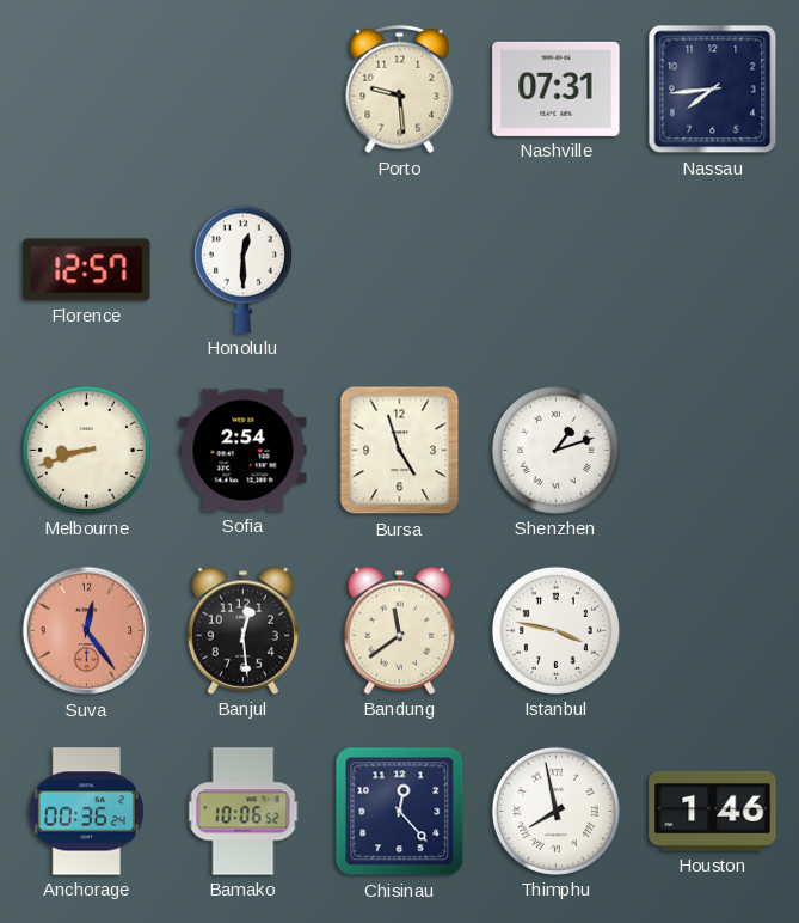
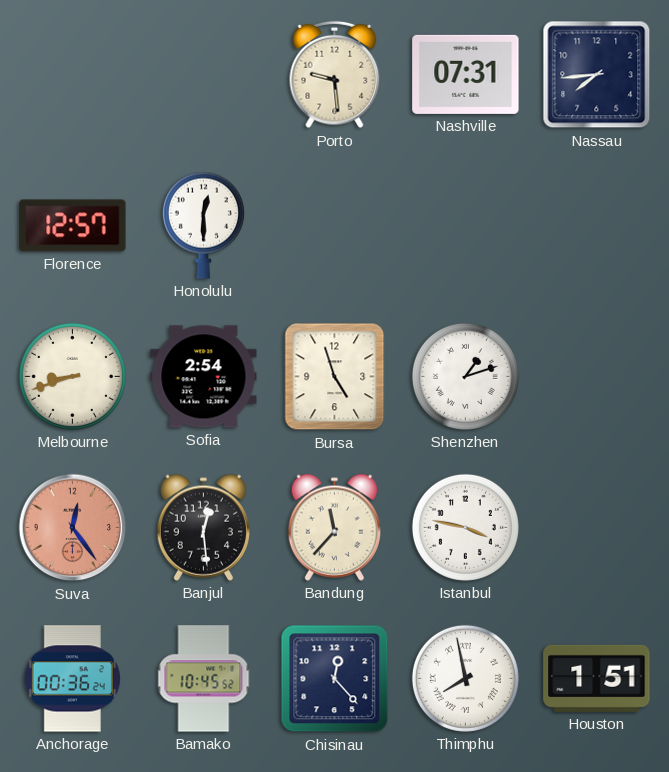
Bandung: 11:39 -> 11:37
Bamako: 10:06 -> 10:45
Houston: 1:46 -> 1:51
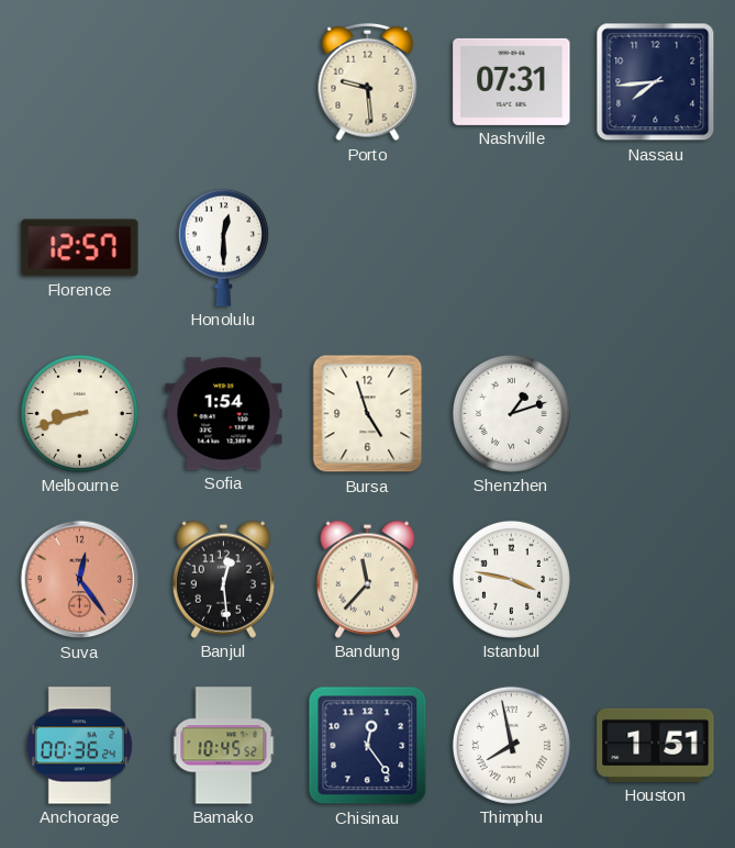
Sofia: 2:54 -> 1:54
Chisinau: 12:23 -> 12:24
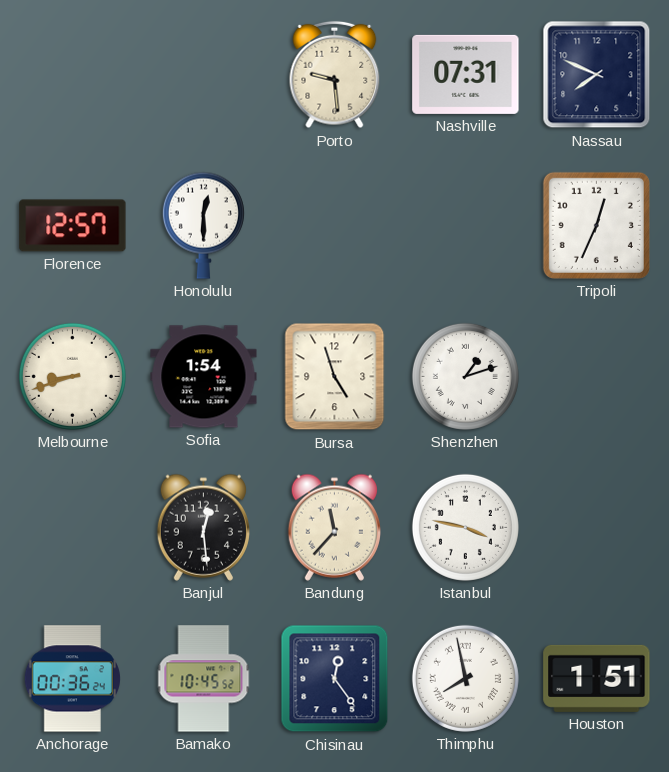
Nassau: 7:44 -> 7:49
Tripoli: none -> 12:34
Suva: 12:24 -> none
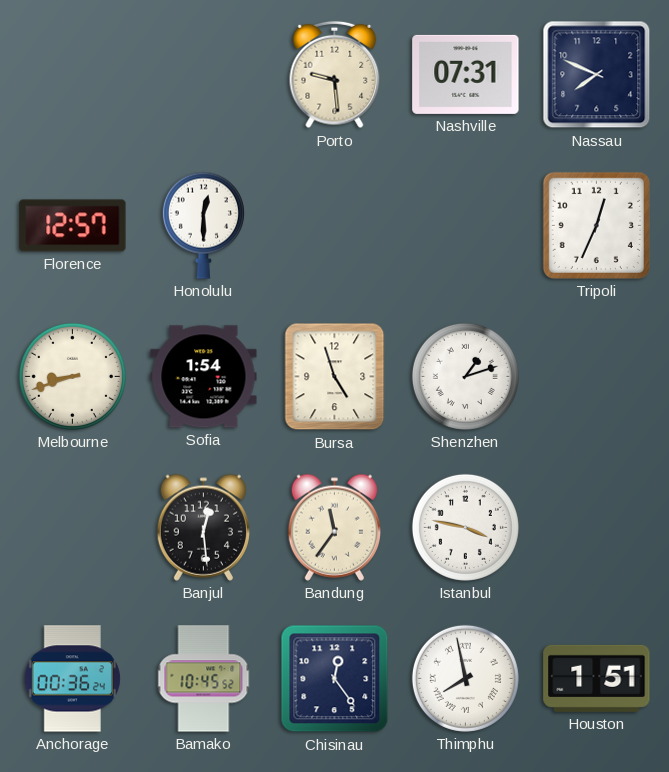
Bandung: 11:37 -> 11:36
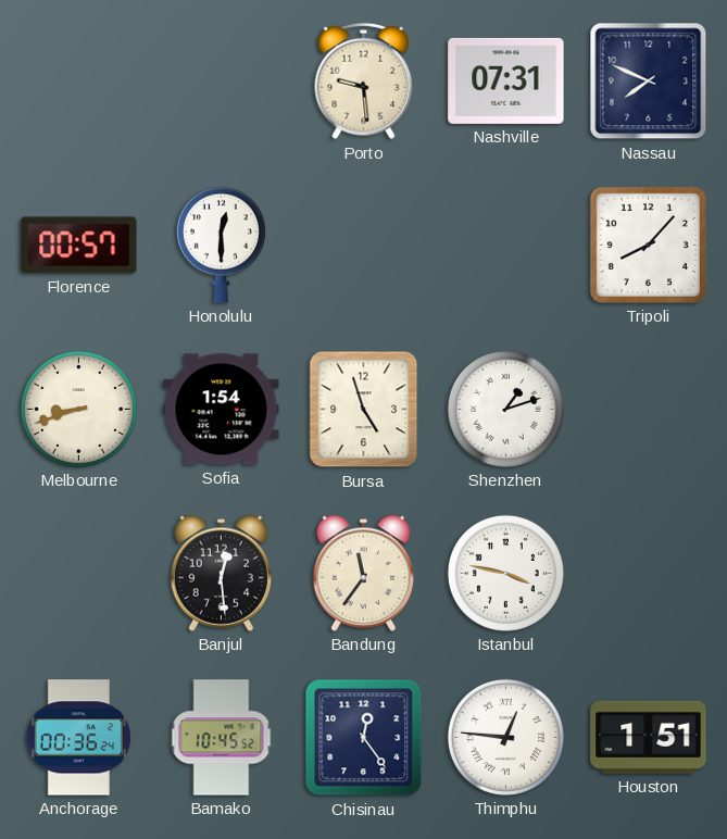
Florence: 12:57 -> 00:57
Tripoli: 12:34 -> 8:07
Thimphu: 7:58 -> 12:46
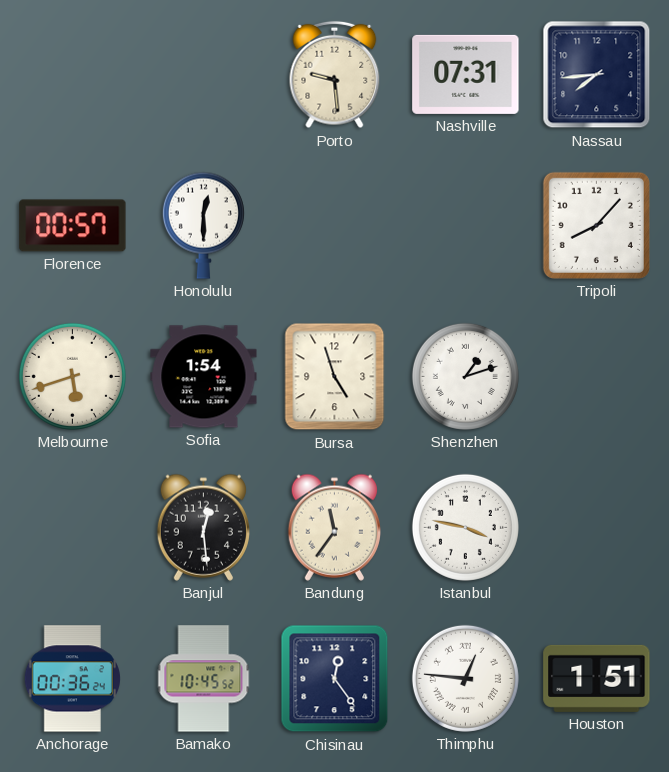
Nassau: 7:49 -> 7:44
Melbourne: 8:42 -> 5:42
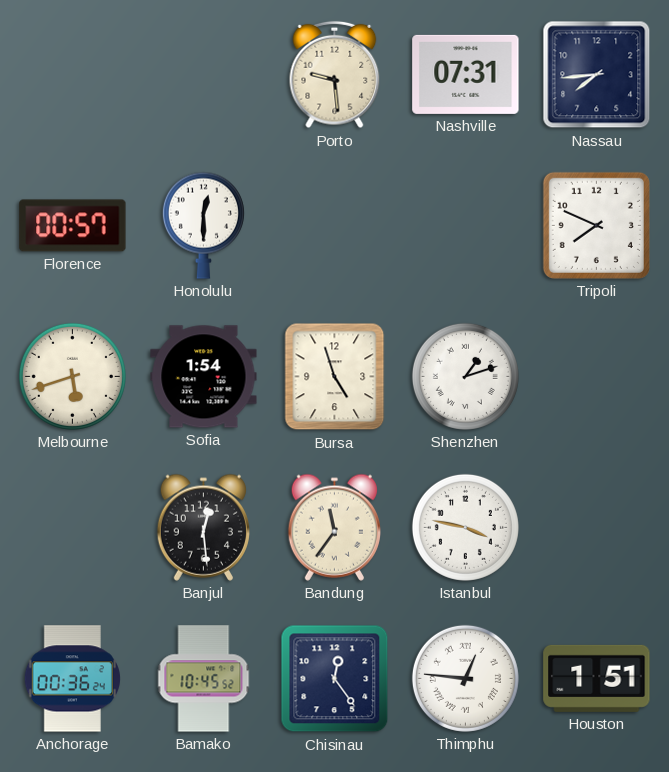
Tripoli: 8:07 -> 7:49
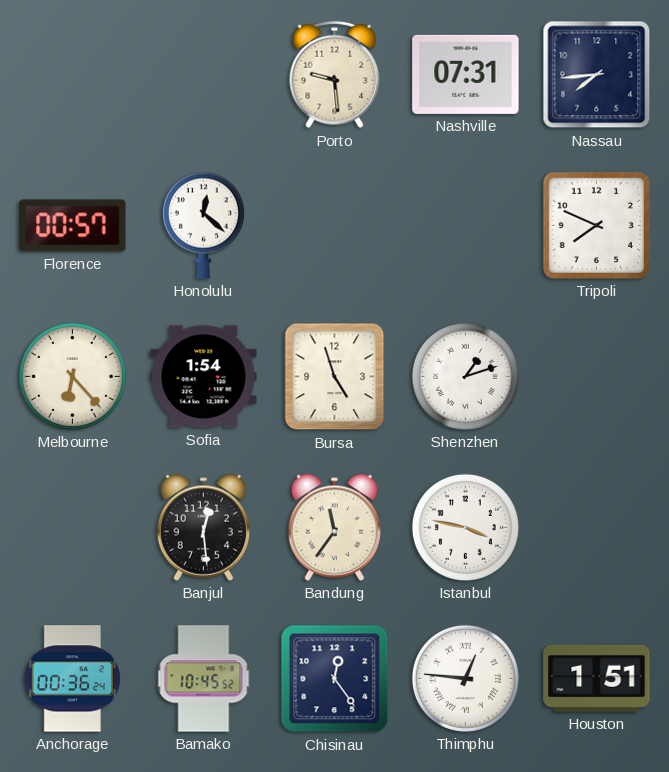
Honolulu: 12:30 -> 12:22
Melbourne: 5:42 -> 6:23
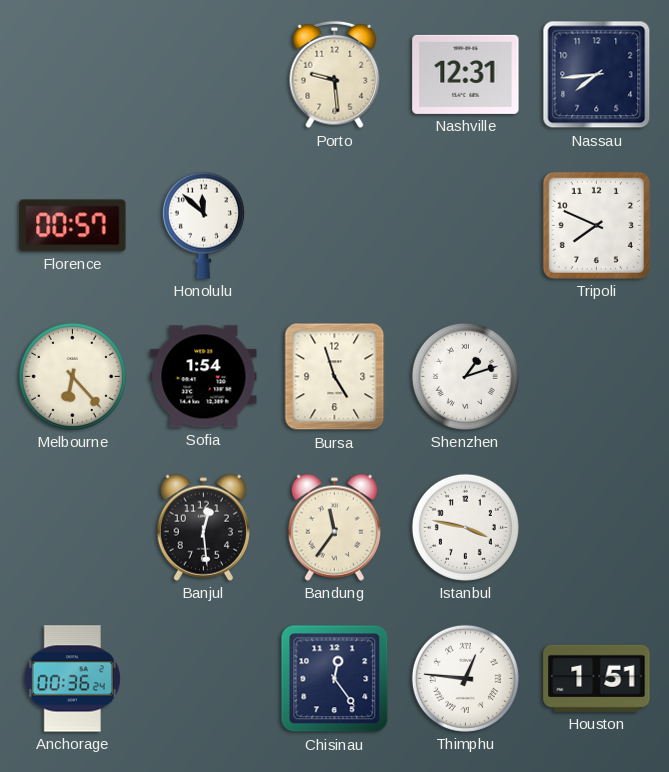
Nashville: 07:31 -> 12:31
Honolulu: 12:22 -> 11:52
Bamako: 10:45 -> none
